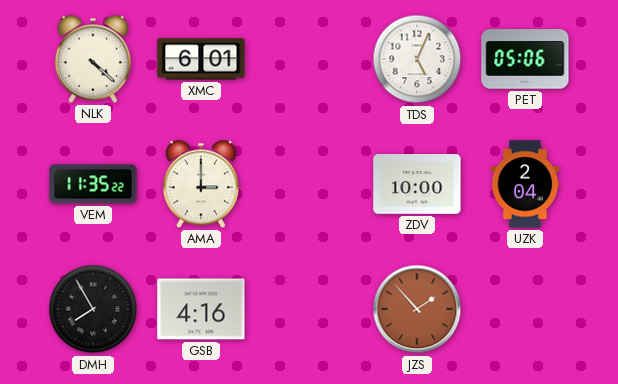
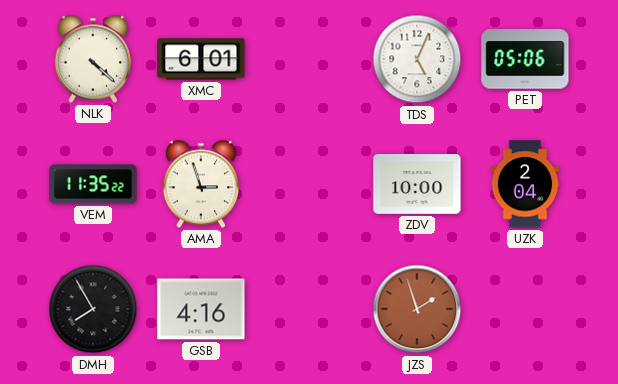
AMA: 3:00 -> 2:57
JZS: 1:53 -> 1:57
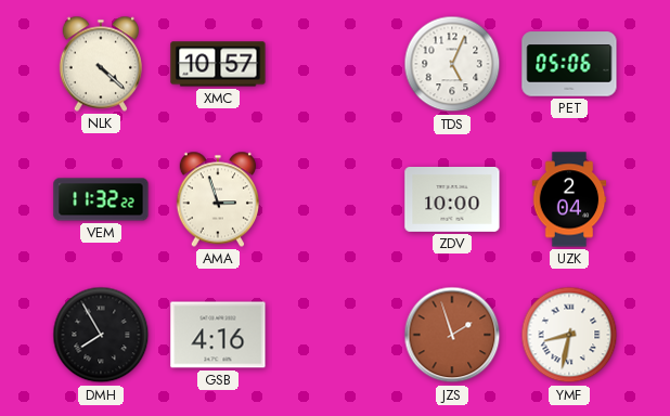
XMC: 6:01 -> 10:57
VEM: 11:35 -> 11:32
YMF: none -> 8:32
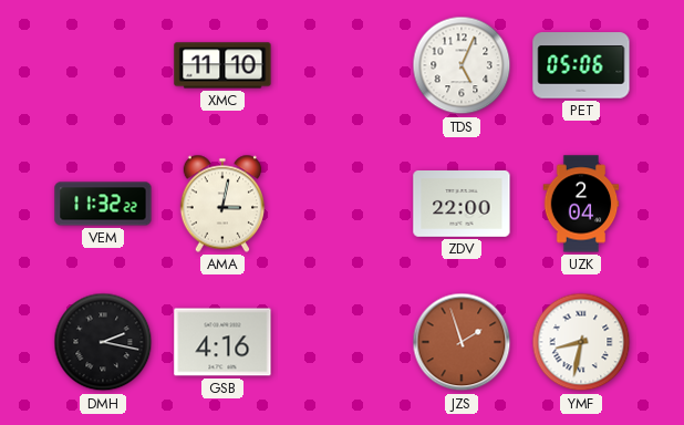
NLK: 4:22 -> none
XMC: 10:57 -> 11:10
AMA: 2:57 -> 3:02
ZDV: 10:00 -> 22:00
DMH: 7:55 -> 2:17
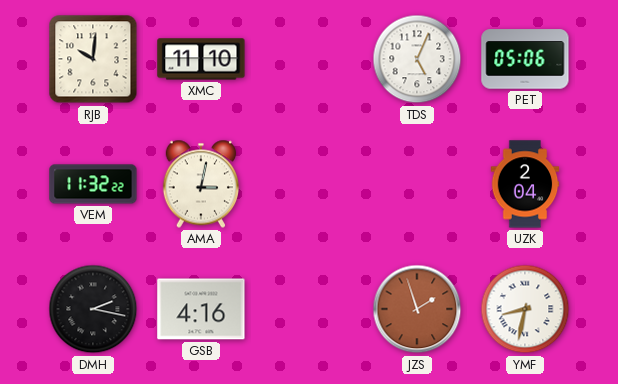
RJB: none -> 10:01
ZDV: 22:00 -> none
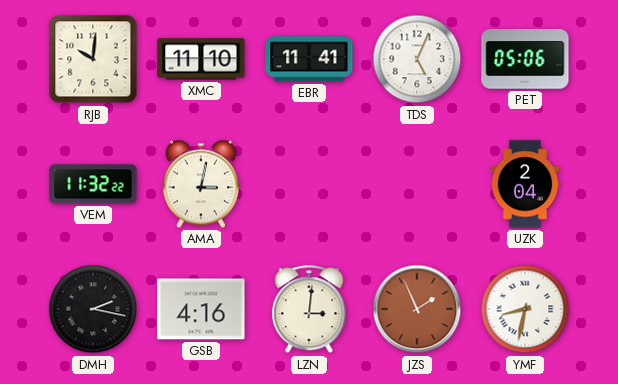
EBR: none -> 11:41
LZN: none -> 3:01
JZS: 1:57 -> 1:56
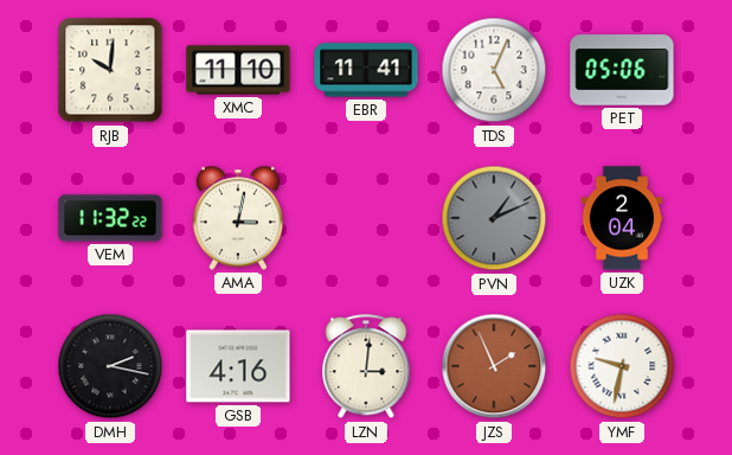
PVN: none -> 1:11
YMF: 8:32 -> 9:32
